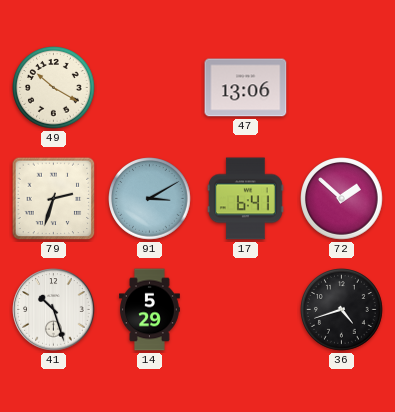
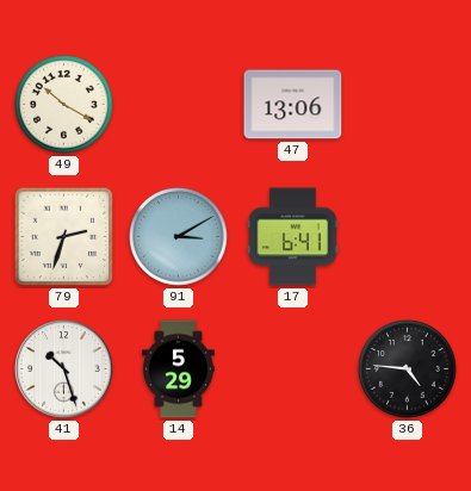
72: 1:52 -> none
36: 4:42 -> 4:46
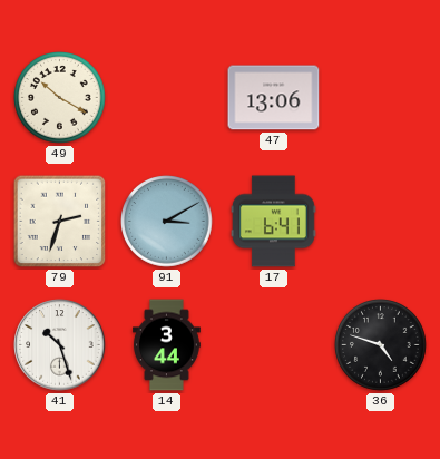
14: 5:29 -> 3:44
36: 4:46 -> 4:48
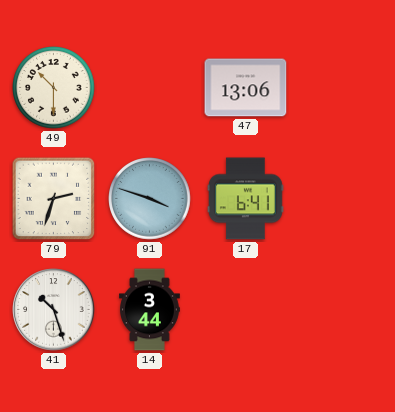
49: 10:20 -> 10:30
91: 3:10 -> 3:48
36: 4:48 -> none
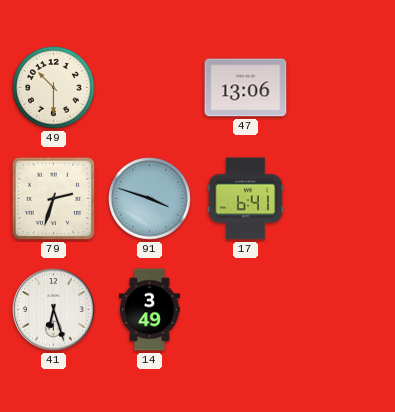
41: 10:27 -> 6:27
14: 3:44 -> 3:49
